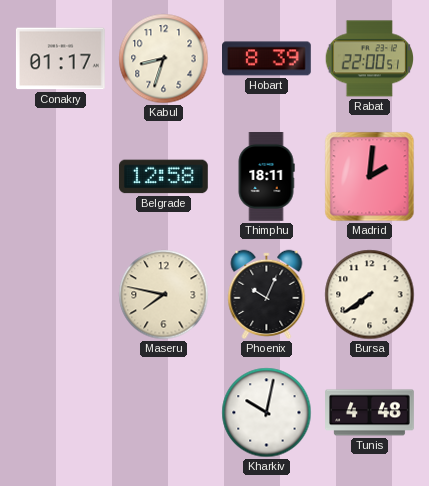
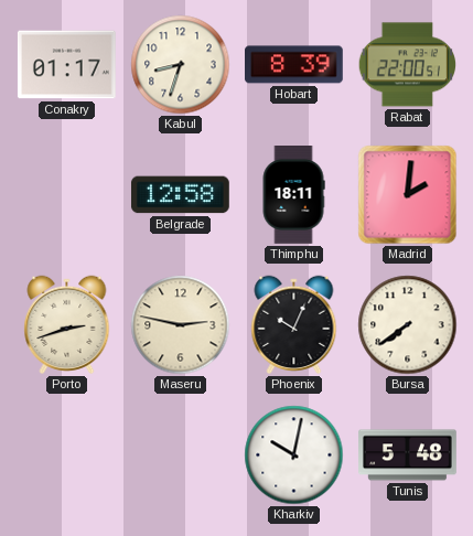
Porto: none -> 2:42
Maseru: 7:47 -> 2:47
Tunis: 4:48 -> 5:48
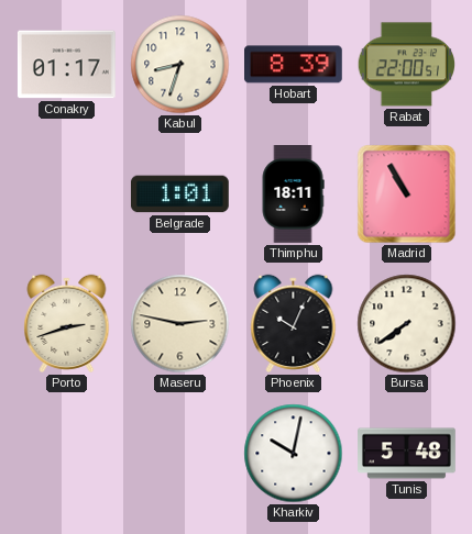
Belgrade: 12:58 -> 1:01
Madrid: 2:01 -> 10:55
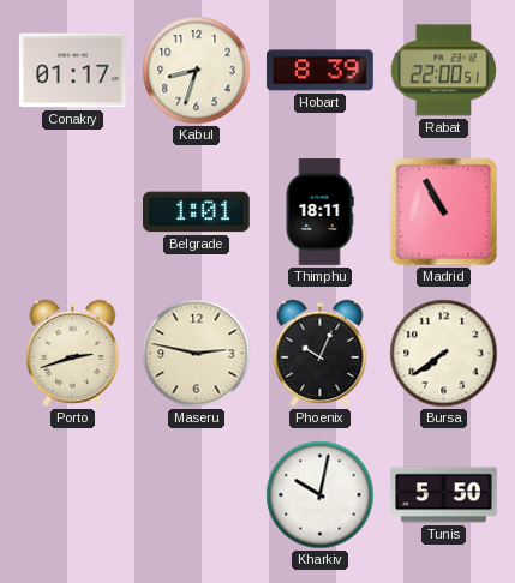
Tunis: 5:48 -> 5:50
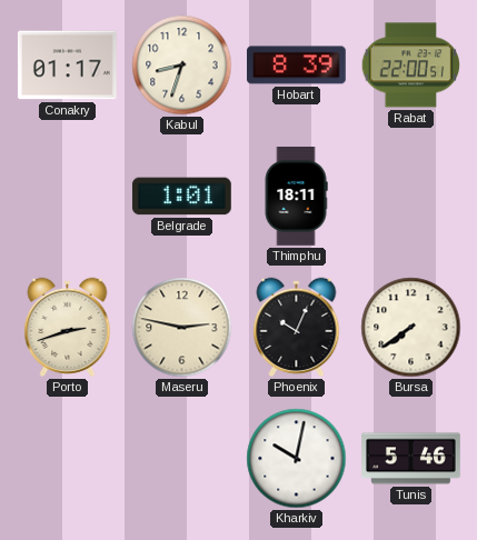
Madrid: 10:55 -> none
Tunis: 5:50 -> 5:46
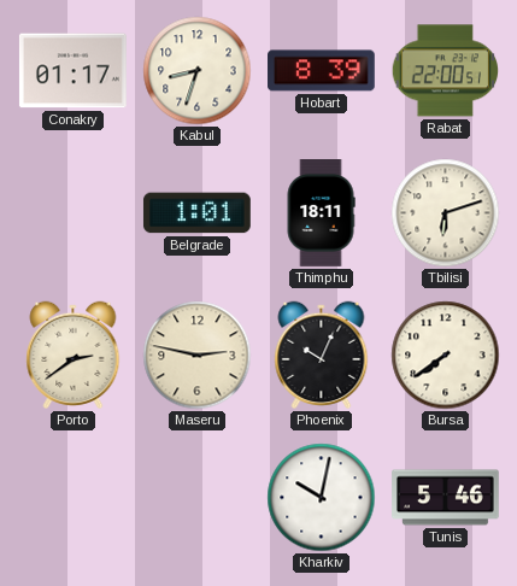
Tbilisi: none -> 6:12
Porto: 2:42 -> 2:39
